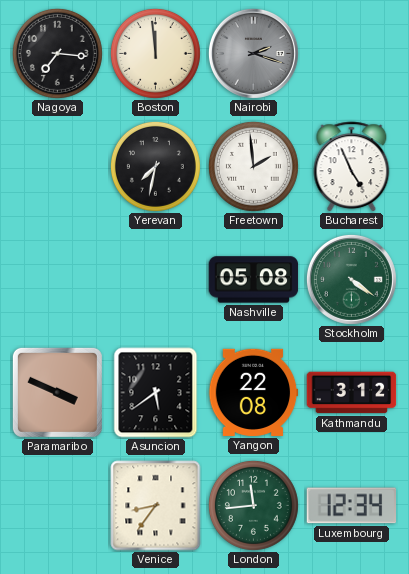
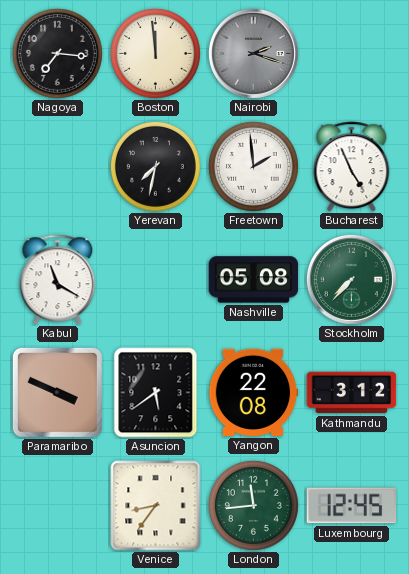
Kabul: none -> 11:20
Stockholm: 4:21 -> 7:37
Luxembourg: 12:34 -> 12:45
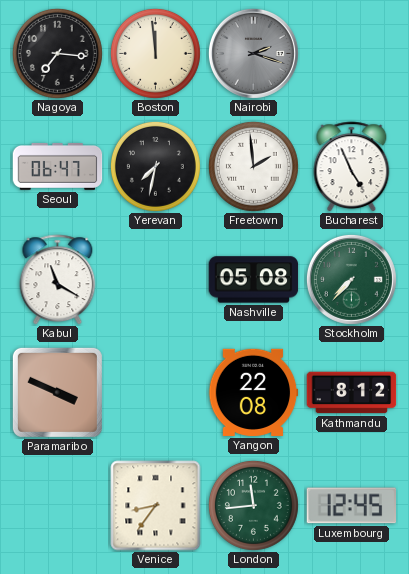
Seoul: none -> 06:47
Asuncion: 5:39 -> none
Kathmandu: 3:12 -> 8:12
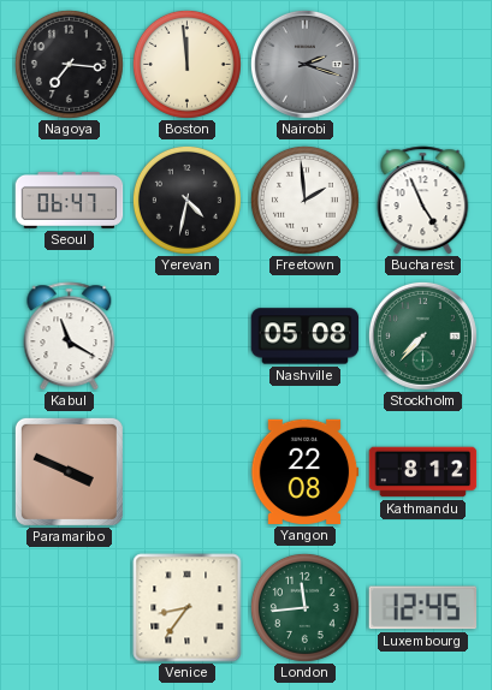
Yerevan: 7:32 -> 4:32
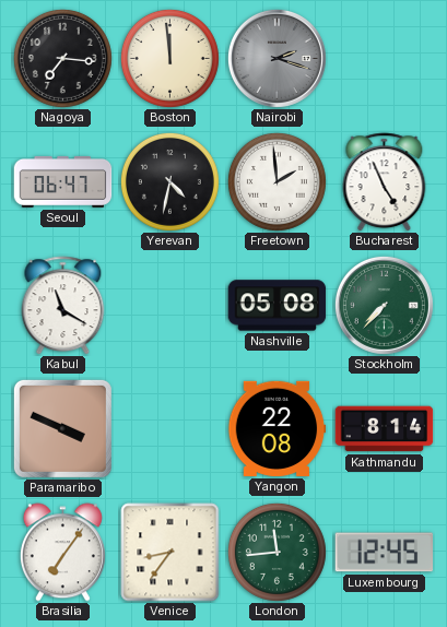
Kathmandu: 8:12 -> 8:14
Brasilia: none -> 7:06
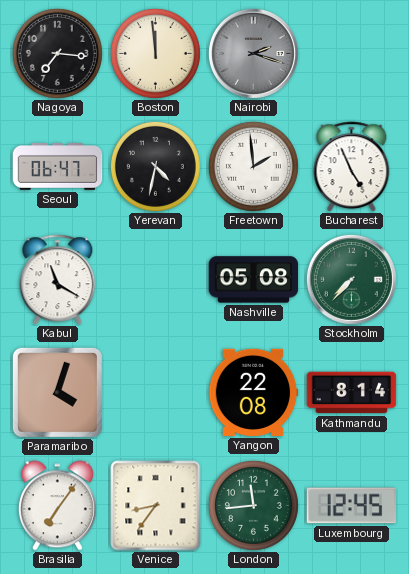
Paramaribo: 3:49 -> 4:03
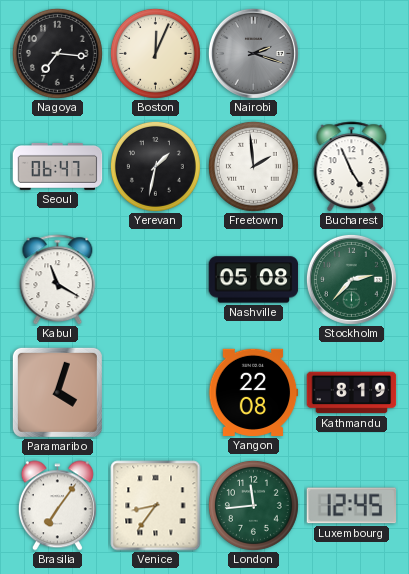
Boston: 11:59 -> 12:04
Yerevan: 4:32 -> 1:32
Stockholm: 7:37 -> 2:37
Kathmandu: 8:14 -> 8:19
